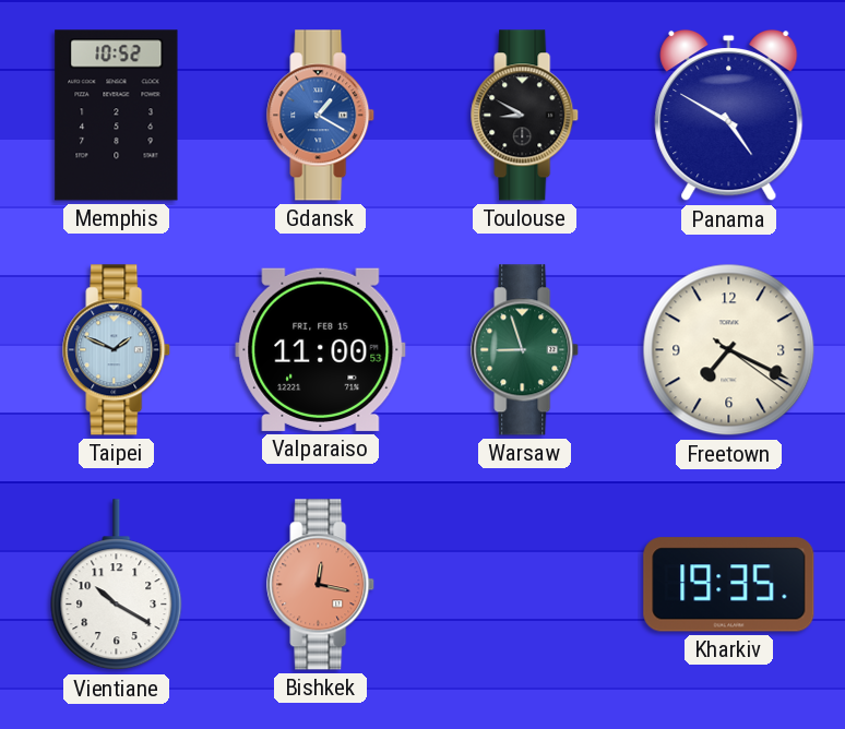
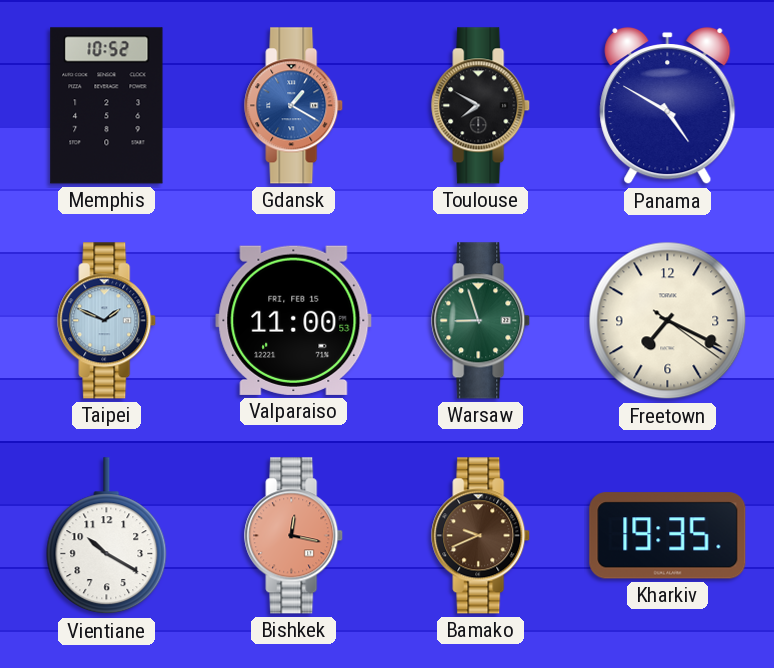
Toulouse: 8:50 -> 7:50
Bamako: none -> 9:41
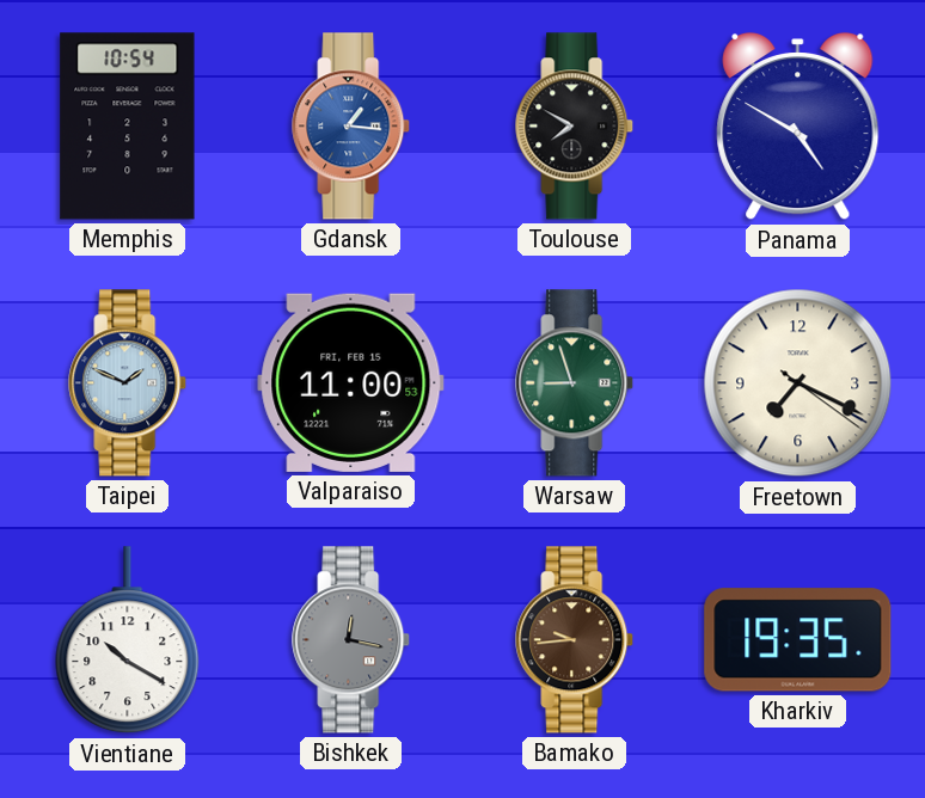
Memphis: 10:52 -> 10:54
Gdansk: 1:20 -> 1:16
Bishkek dial: salmon -> grey
Bamako: 9:41 -> 9:44
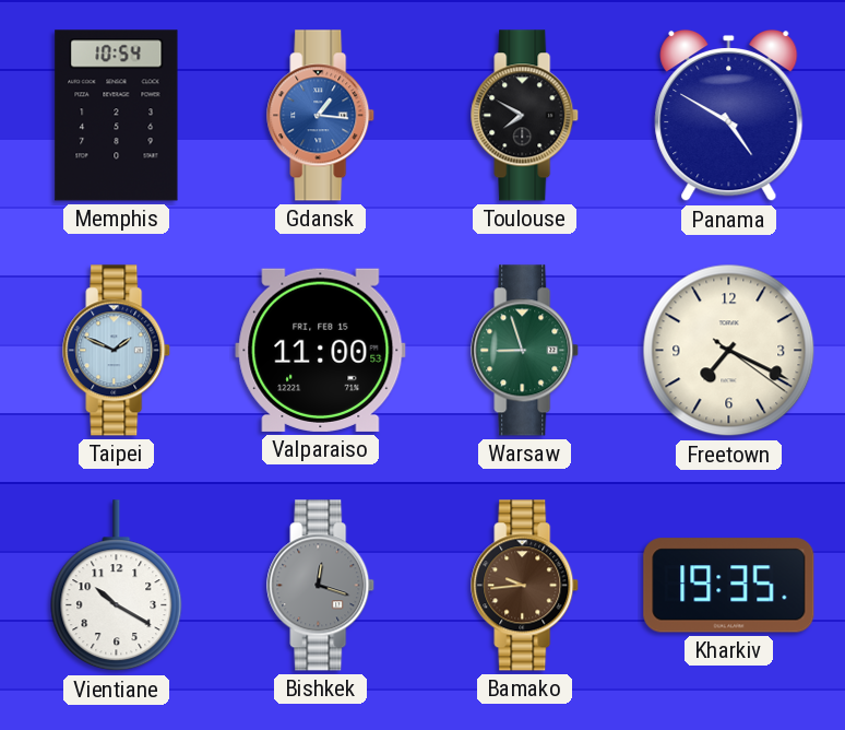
Bishkek: 12:17 -> 12:18
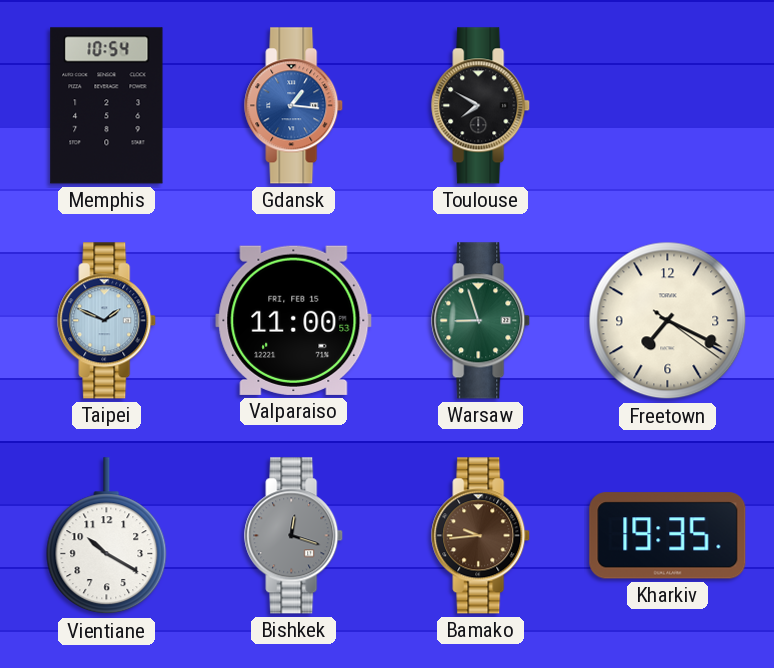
Panama: 4:50 -> none
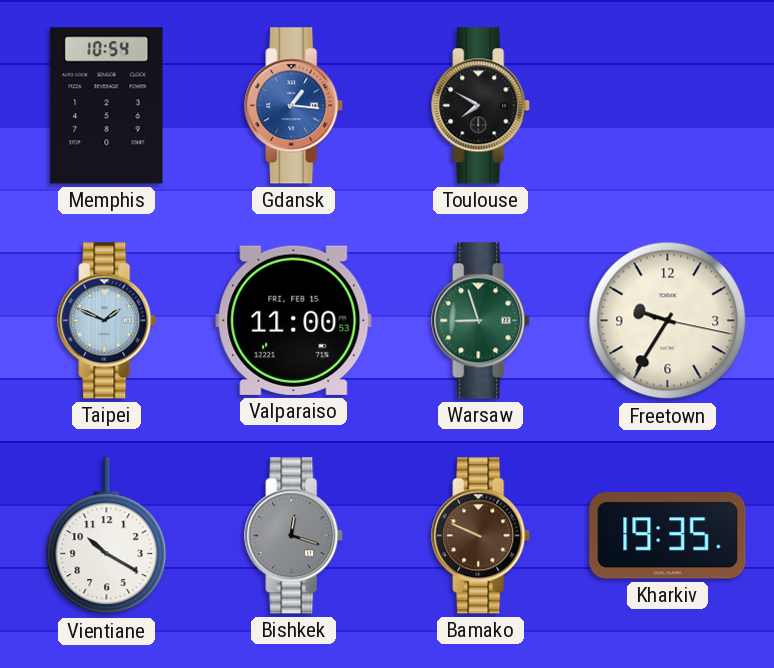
Freetown: 7:19 -> 9:35
Bamako: 9:44 -> 9:49
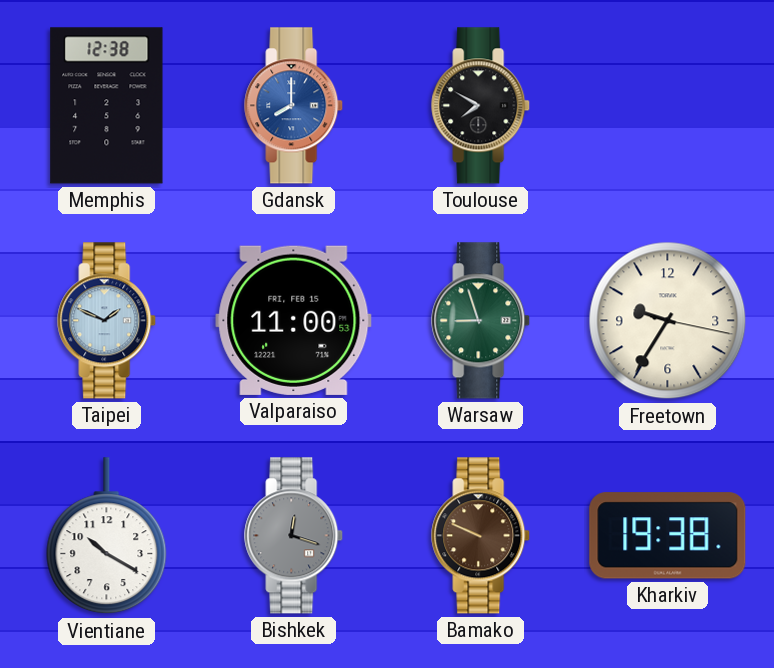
Memphis: 10:54 -> 12:38
Gdansk: 1:16 -> 8:00
Kharkiv: 19:35 -> 19:38
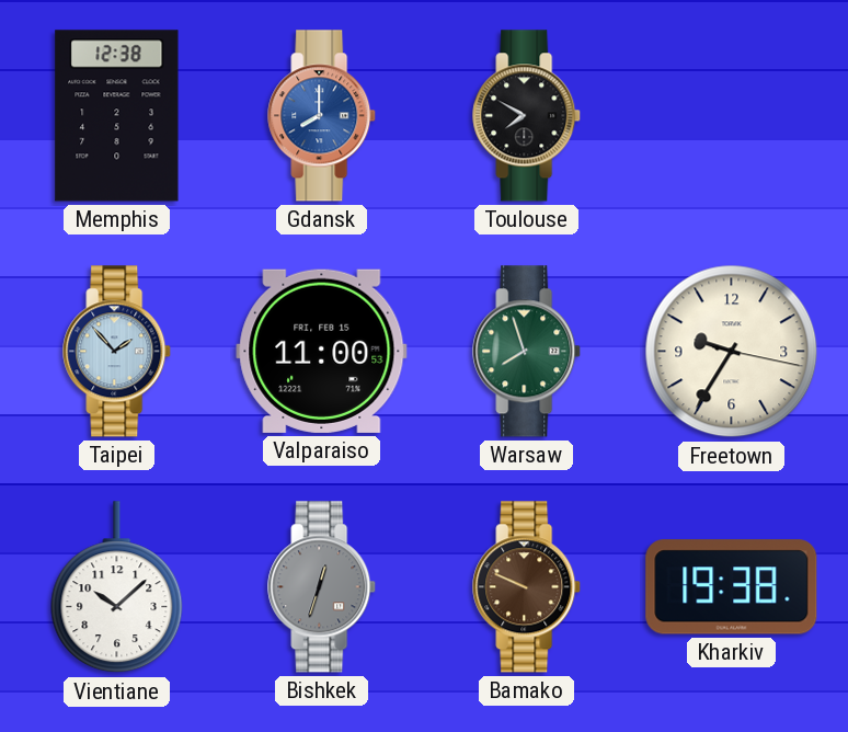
Taipei: 1:49 -> 1:53
Warsaw: 8:57 -> 7:57
Vientiane: 10:20 -> 10:08
Bishkek: 12:18 -> 12:33
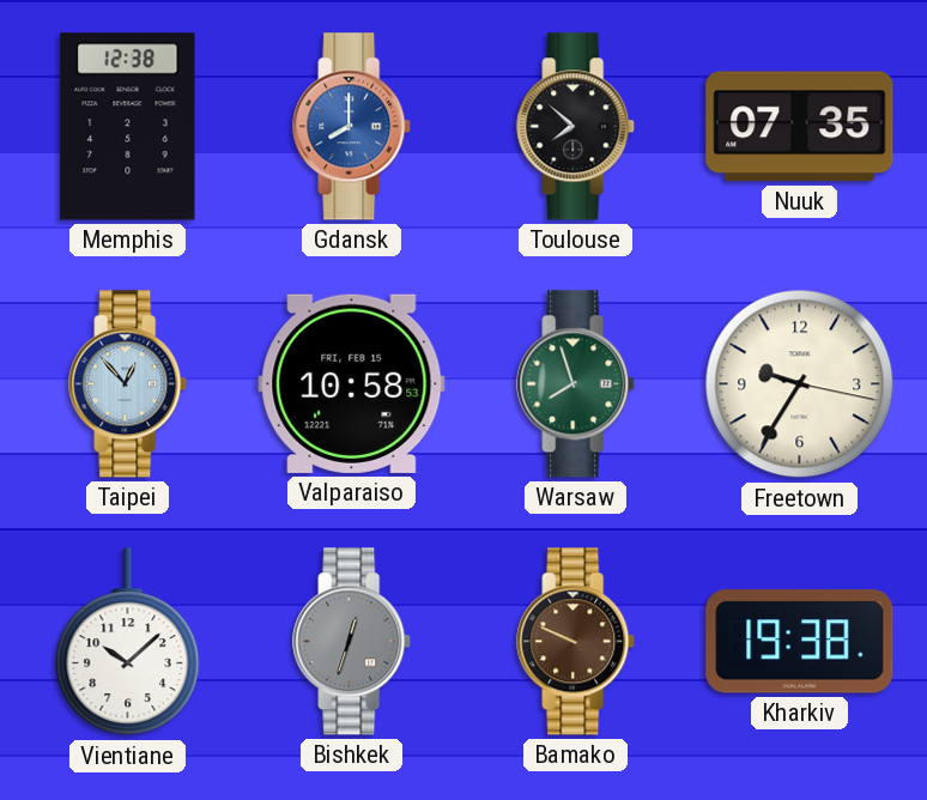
Toulouse: 7:50 -> 7:52
Nuuk: none -> 07:35
Taipei: 1:53 -> 12:53
Valparaiso: 11:00 -> 10:58
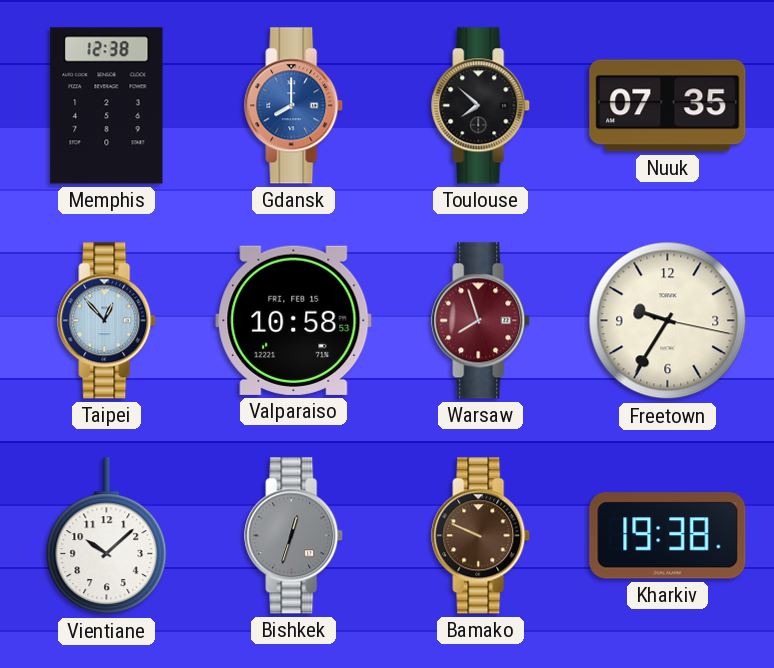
Warsaw dial: green -> burgundy
